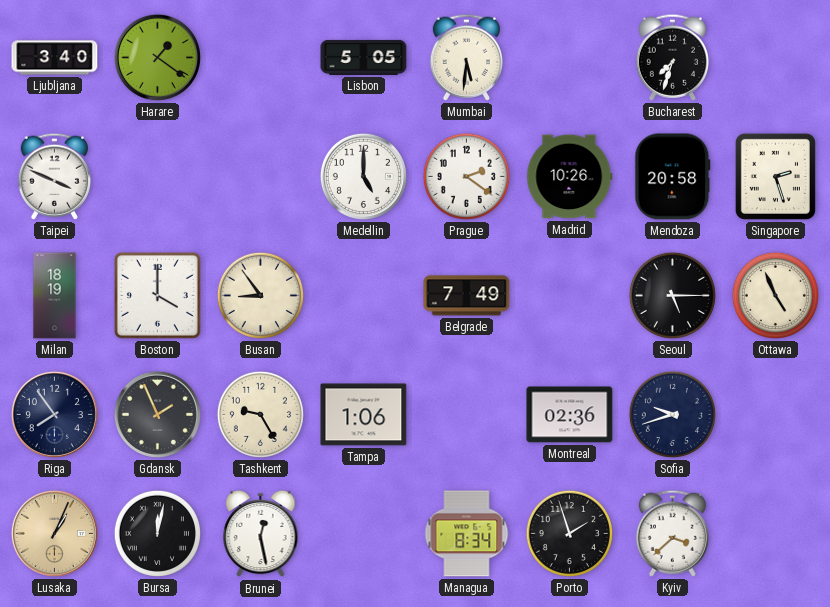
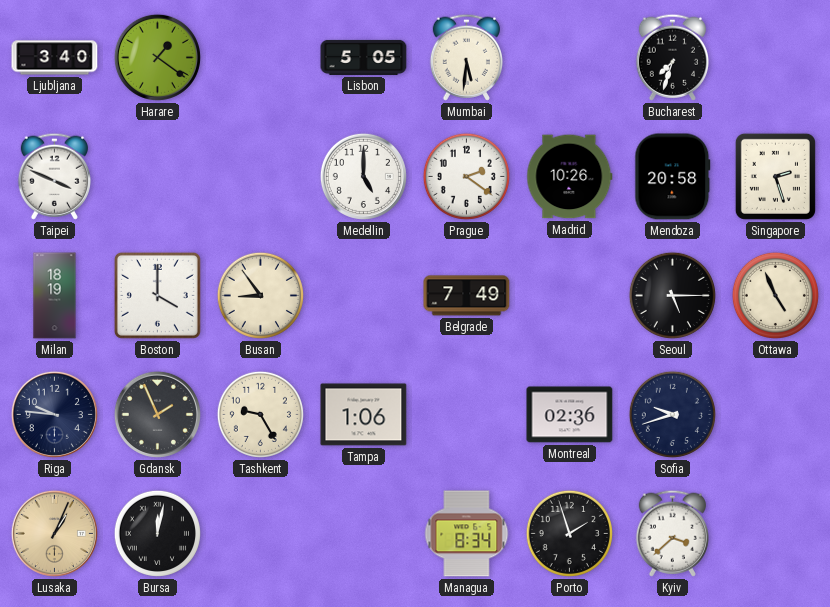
Riga: 7:54 -> 9:46
Brunei: 12:28 -> none
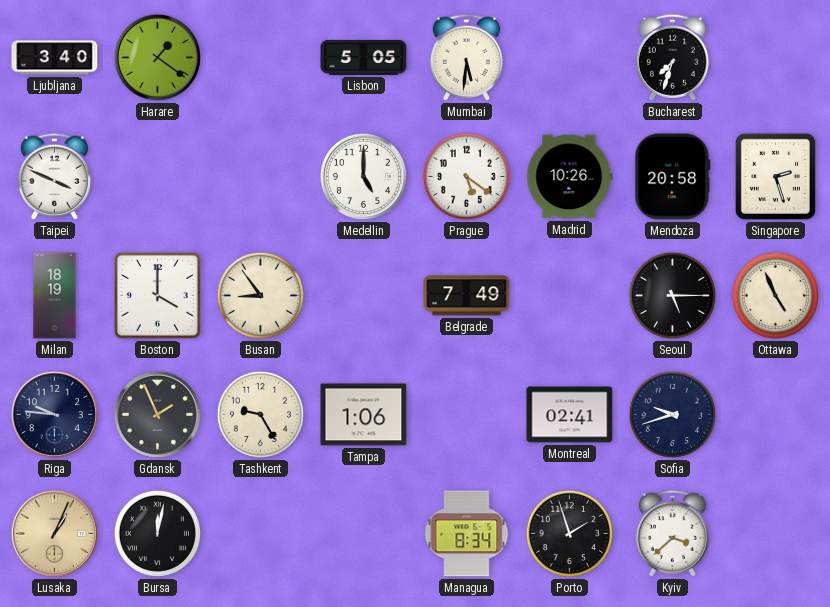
Prague: 2:21 -> 5:21
Montreal: 02:36 -> 02:41
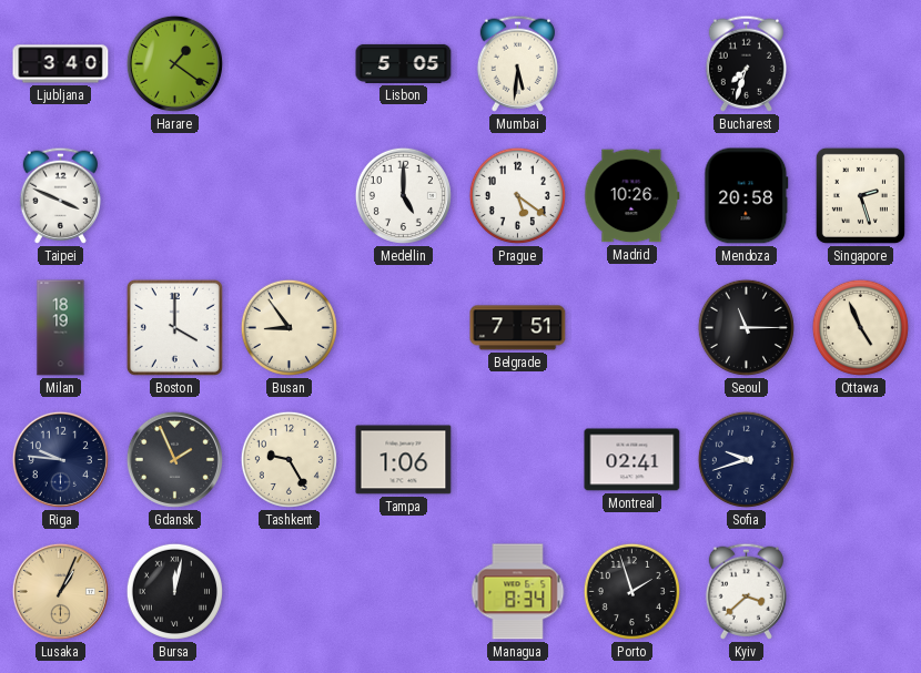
Belgrade: 7:49 -> 7:51
Seoul: 5:15 -> 11:15
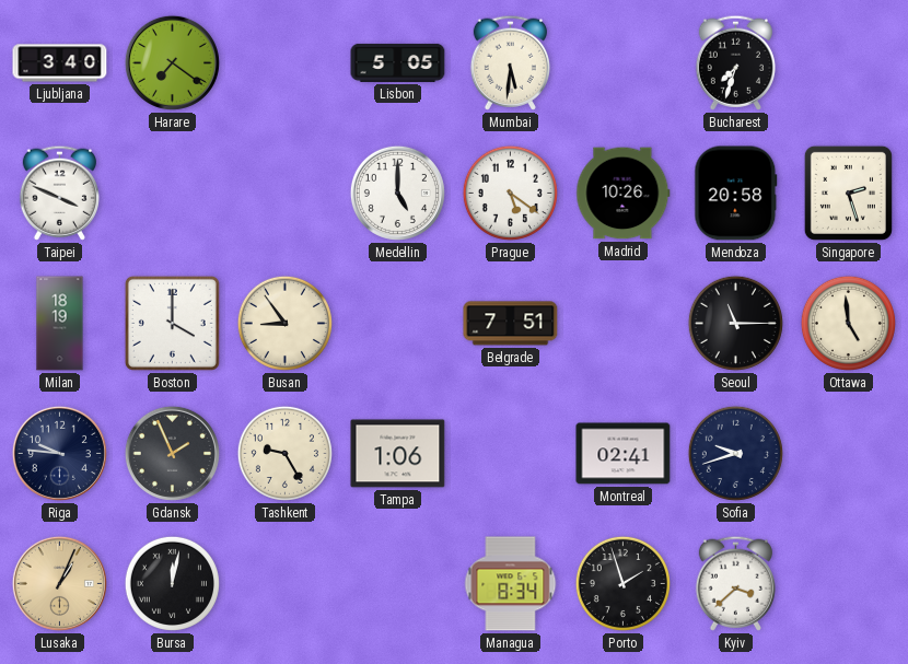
Harare: 1:21 -> 7:21
Ottawa: 4:56 -> 4:59
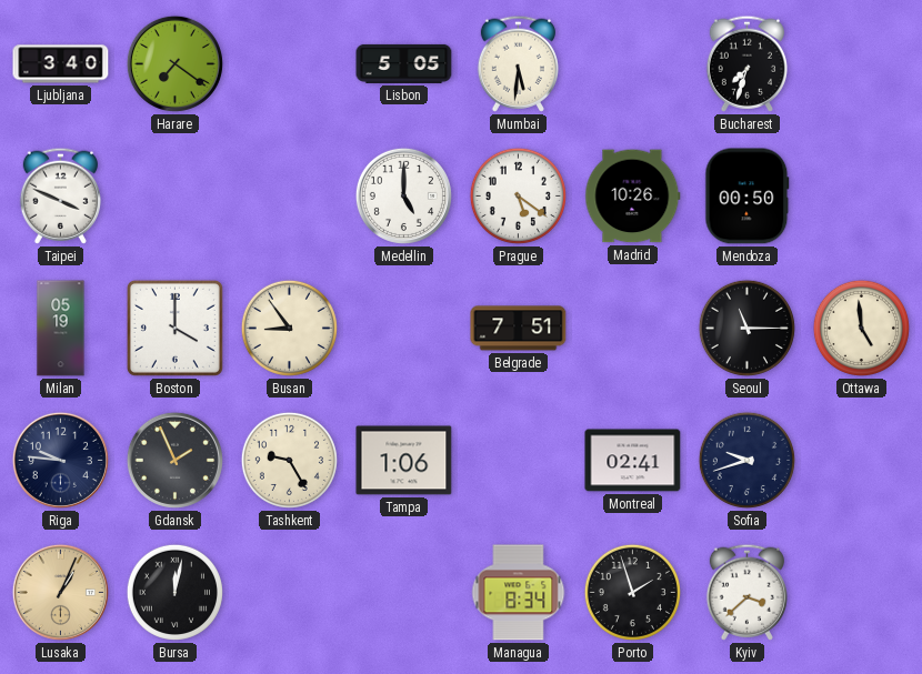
Mendoza: 20:58 -> 00:50
Singapore: 2:27 -> none
Milan: 18:19 -> 05:19
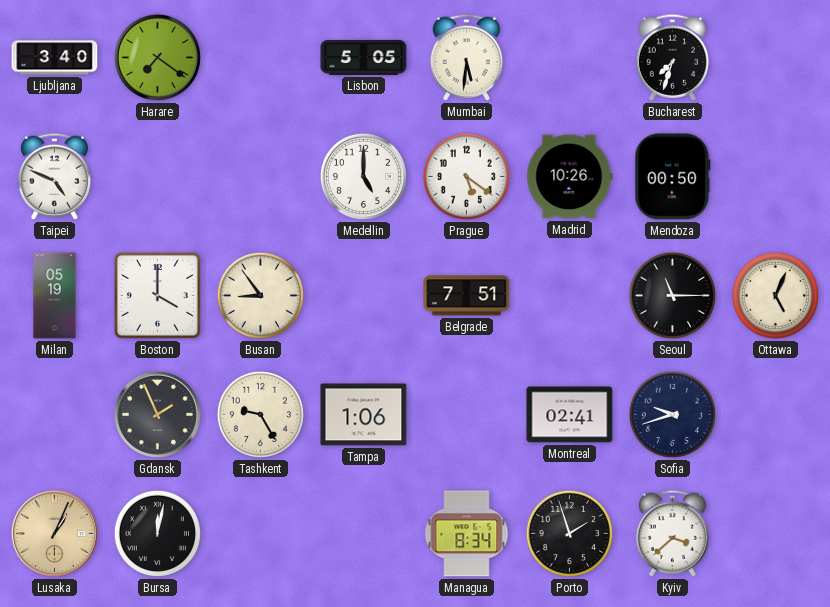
Taipei: 3:49 -> 4:49
Ottawa: 4:59 -> 5:04
Riga: 9:46 -> none
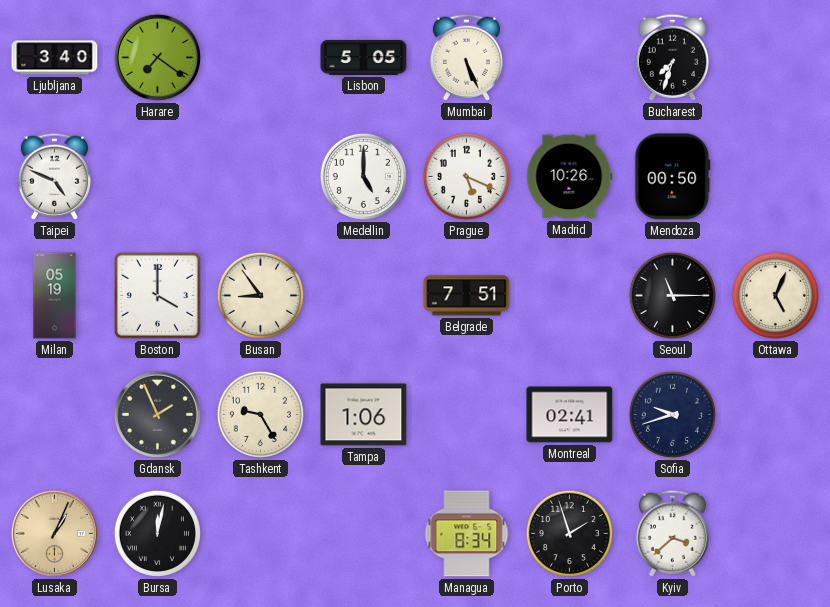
Mumbai: 5:31 -> 5:26
Prague: 5:21 -> 5:19
